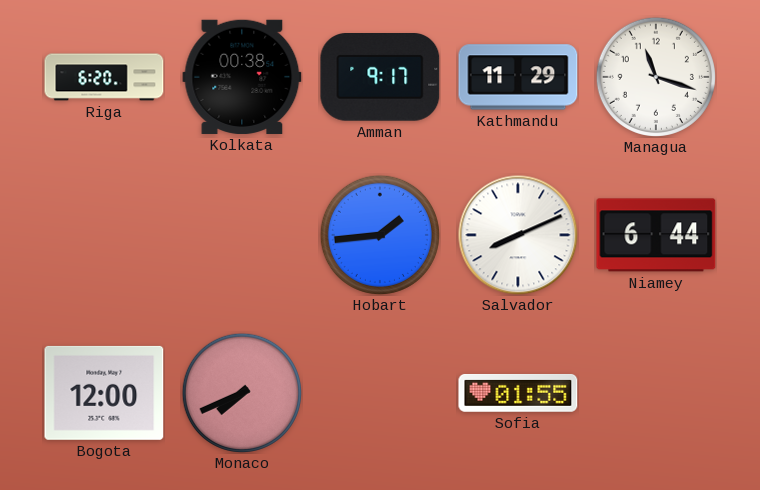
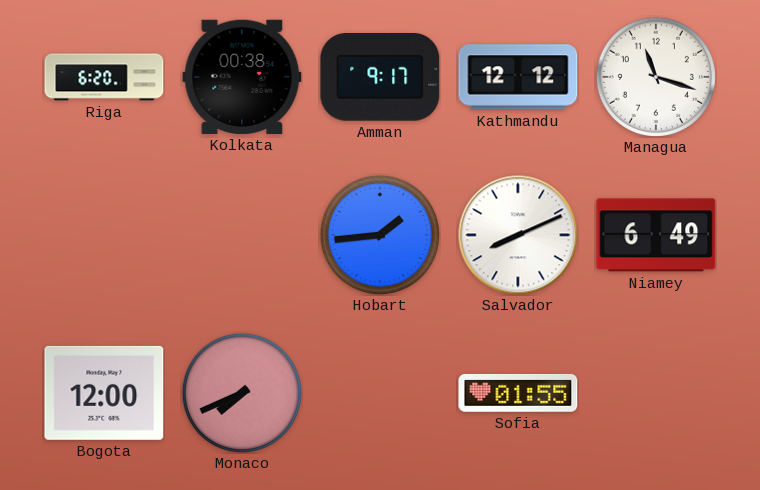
Kathmandu: 11:29 -> 12:12
Niamey: 6:44 -> 6:49
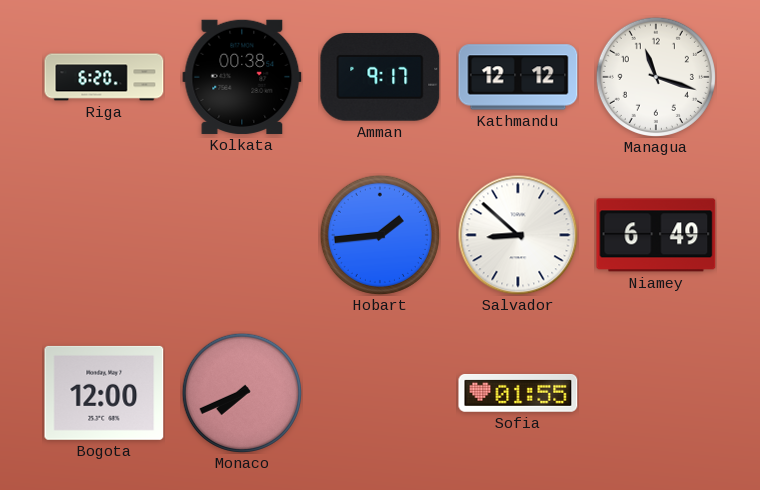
Salvador: 8:11 -> 8:52
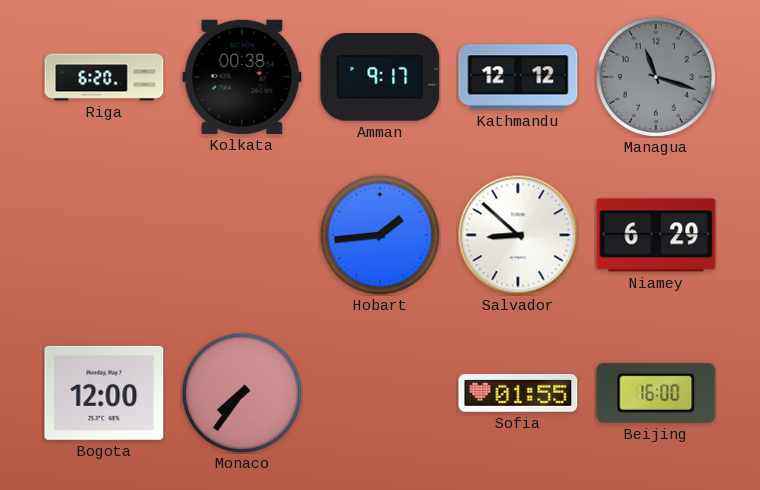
Managua dial: white -> grey
Niamey: 6:49 -> 6:29
Monaco: 7:41 -> 7:36
Beijing: none -> 16:00
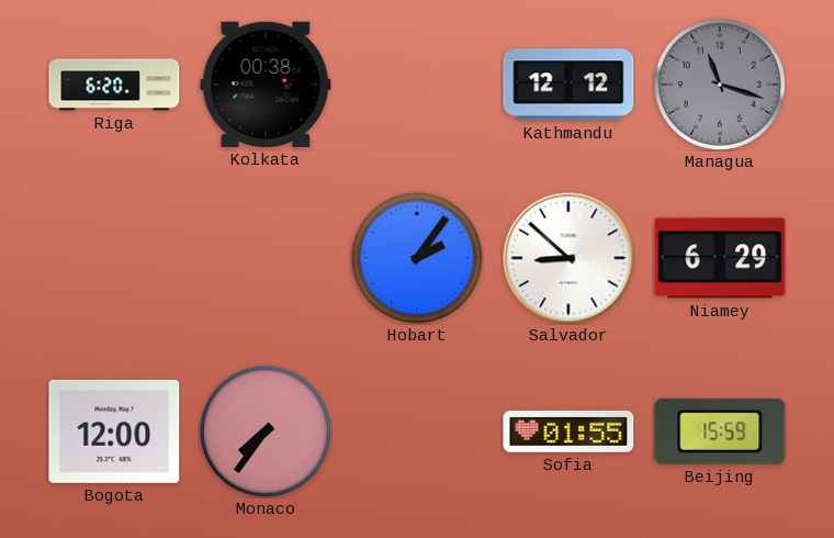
Amman: 9:17 -> none
Hobart: 1:44 -> 2:06
Beijing: 16:00 -> 15:59
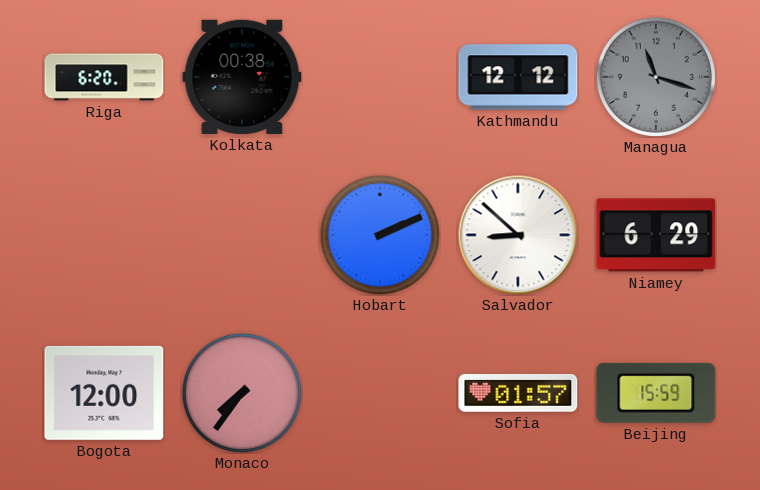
Hobart: 2:06 -> 2:11
Sofia: 01:55 -> 01:57
